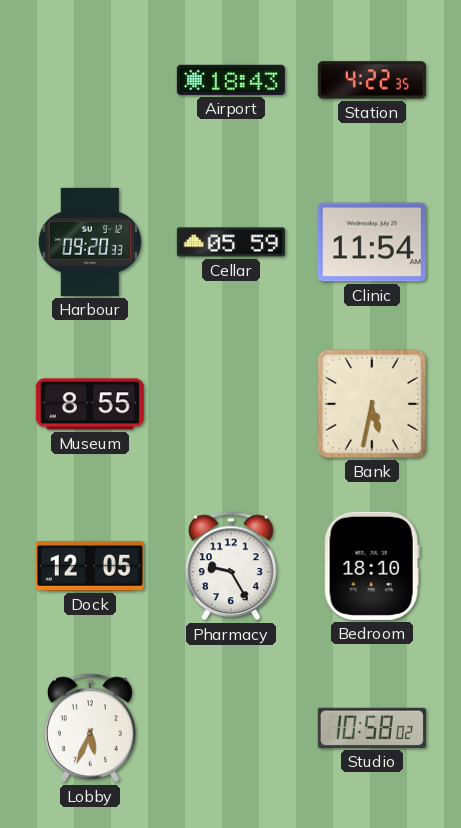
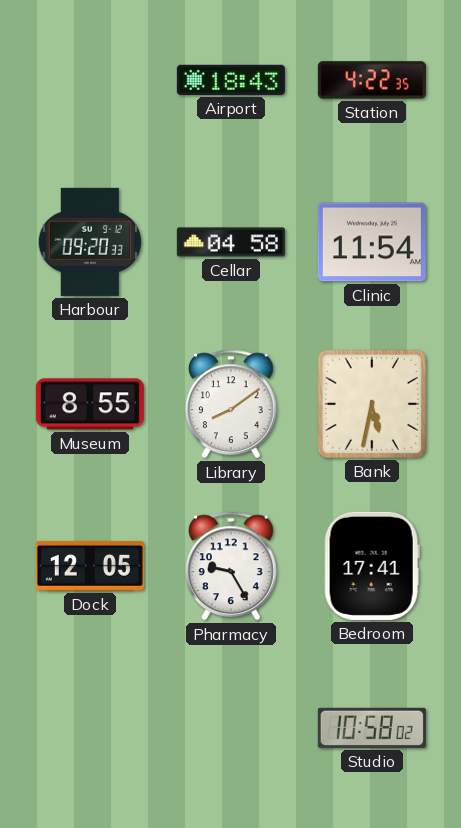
Cellar: 05:59 -> 04:58
Library: none -> 8:09
Bedroom: 18:10 -> 17:41
Lobby: 5:34 -> none
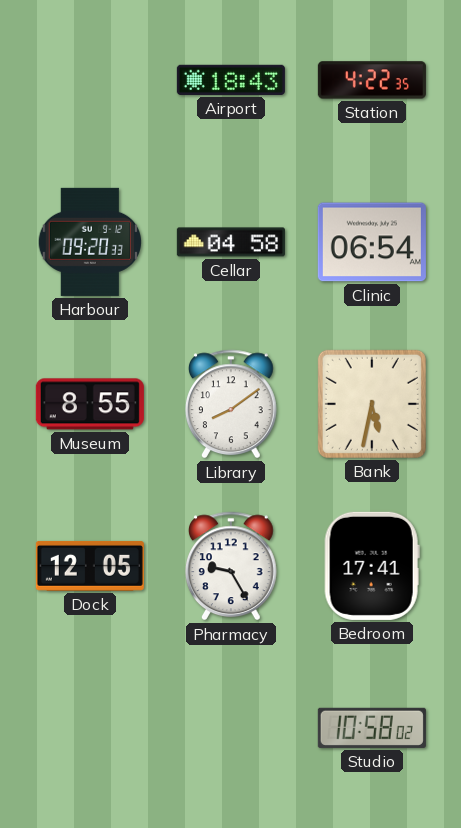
Clinic: 11:54 -> 06:54
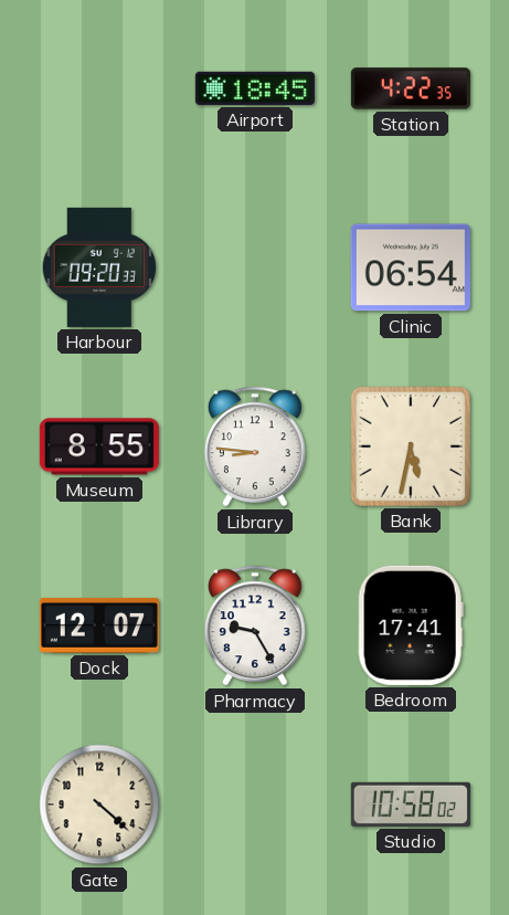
Airport: 18:43 -> 18:45
Cellar: 04:58 -> none
Library: 8:09 -> 8:46
Dock: 12:05 -> 12:07
Gate: none -> 4:22
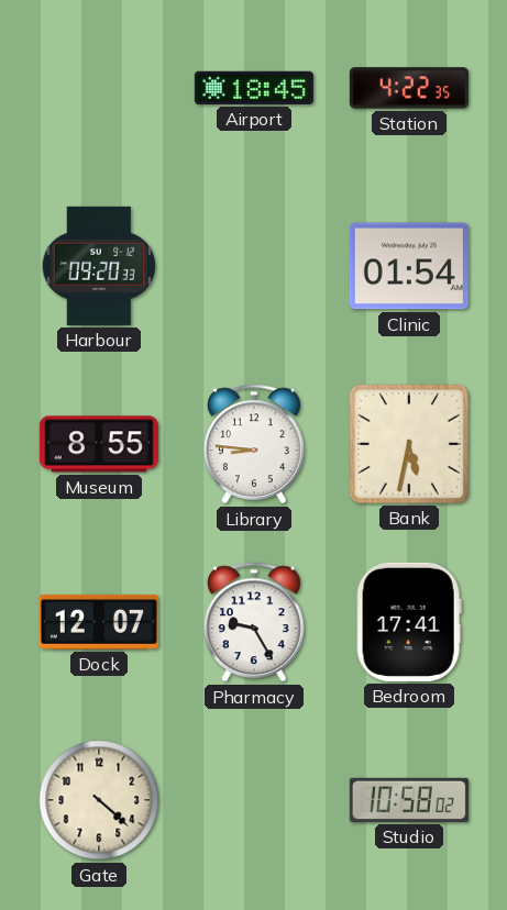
Clinic: 06:54 -> 01:54
